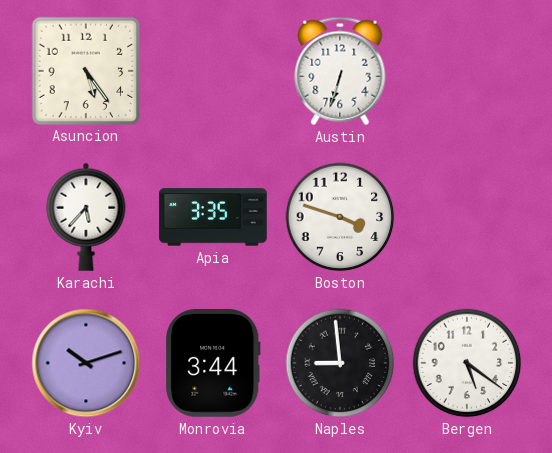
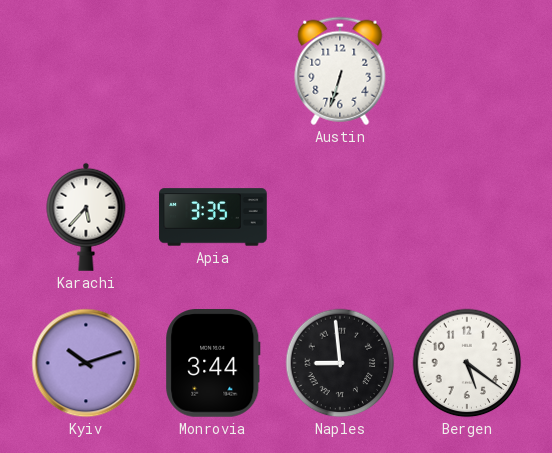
Asuncion: 5:24 -> none
Boston: 3:48 -> none
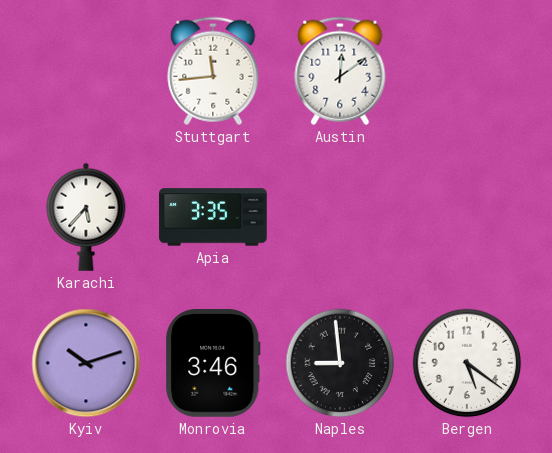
Stuttgart: none -> 11:44
Austin: 6:33 -> 12:09
Monrovia: 3:44 -> 3:46
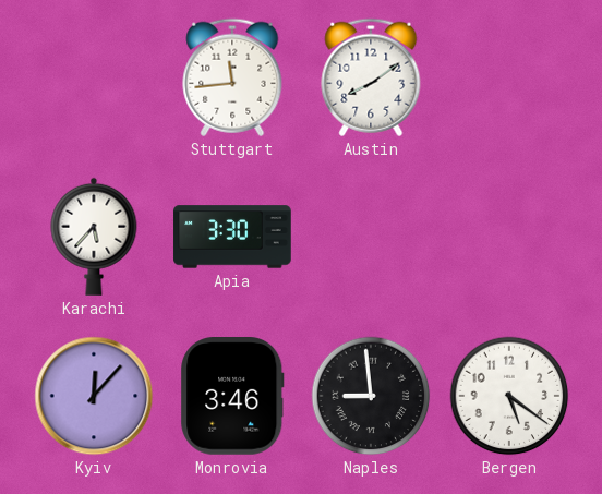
Austin: 12:09 -> 8:09
Apia: 3:35 -> 3:30
Kyiv: 10:12 -> 12:07
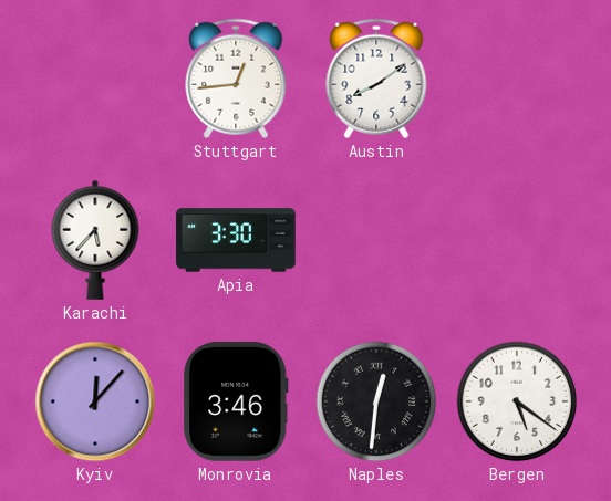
Stuttgart: 11:44 -> 12:44
Naples: 8:59 -> 12:31
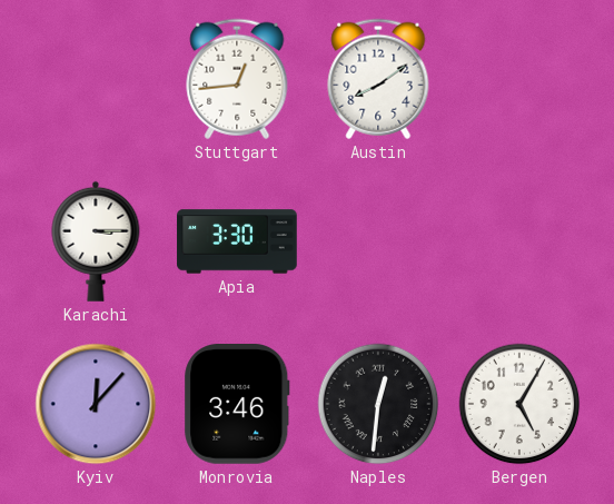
Karachi: 5:37 -> 3:15
Bergen: 5:21 -> 5:05
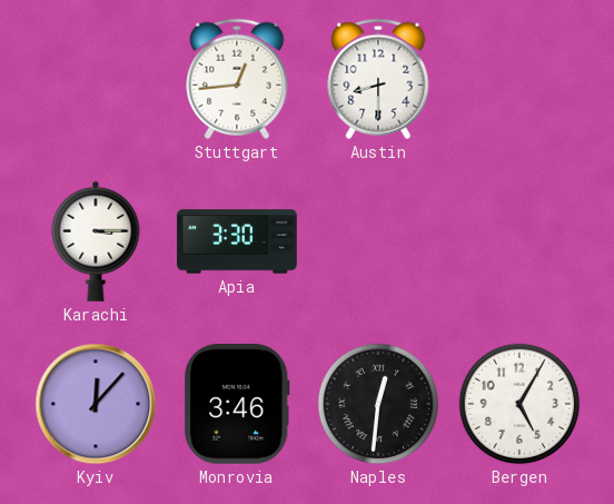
Austin: 8:09 -> 8:30
